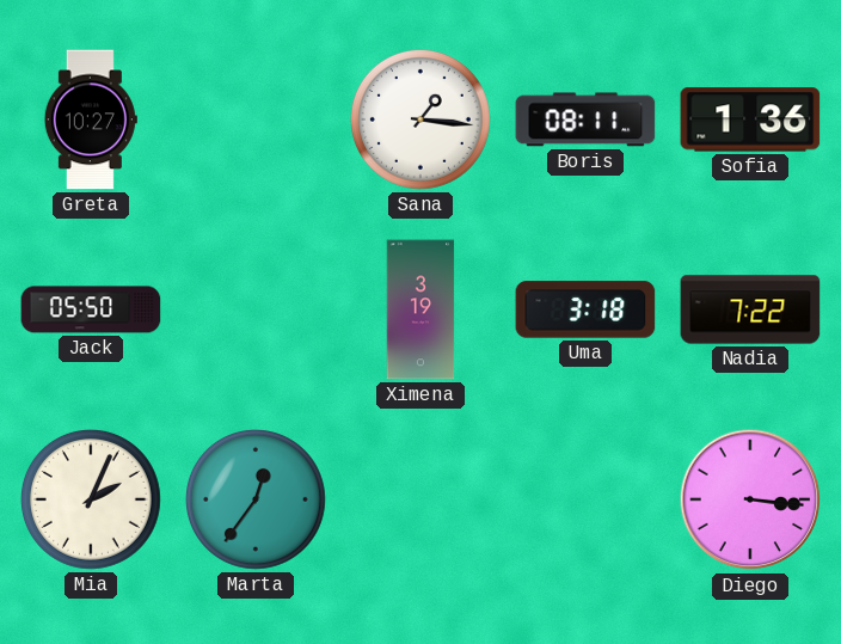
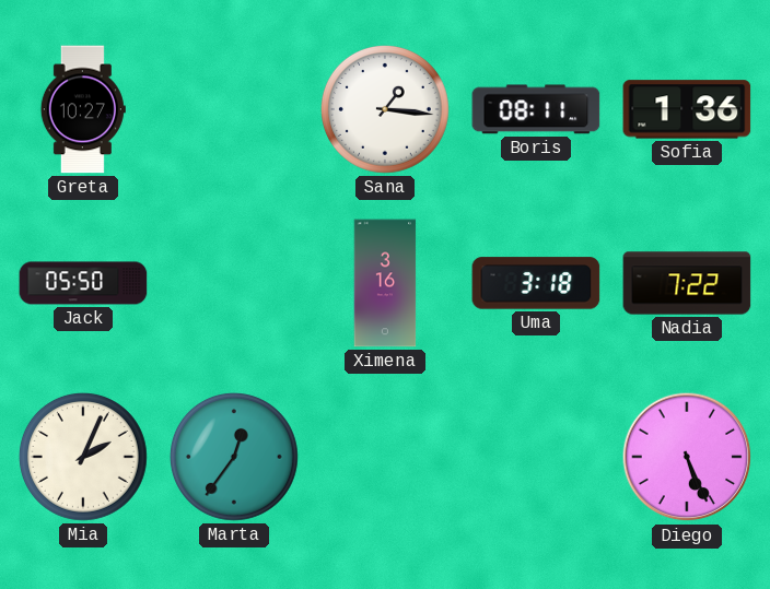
Ximena: 3:19 -> 3:16
Diego: 3:16 -> 5:26
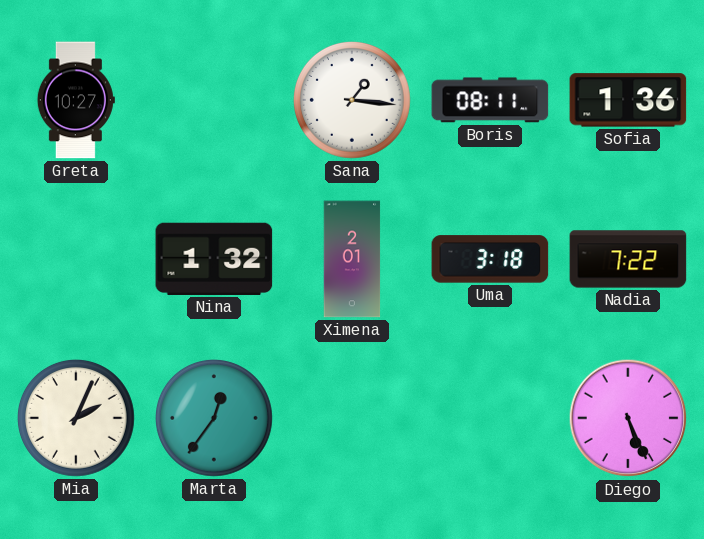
Jack: 05:50 -> none
Nina: none -> 1:32
Ximena: 3:16 -> 2:01
